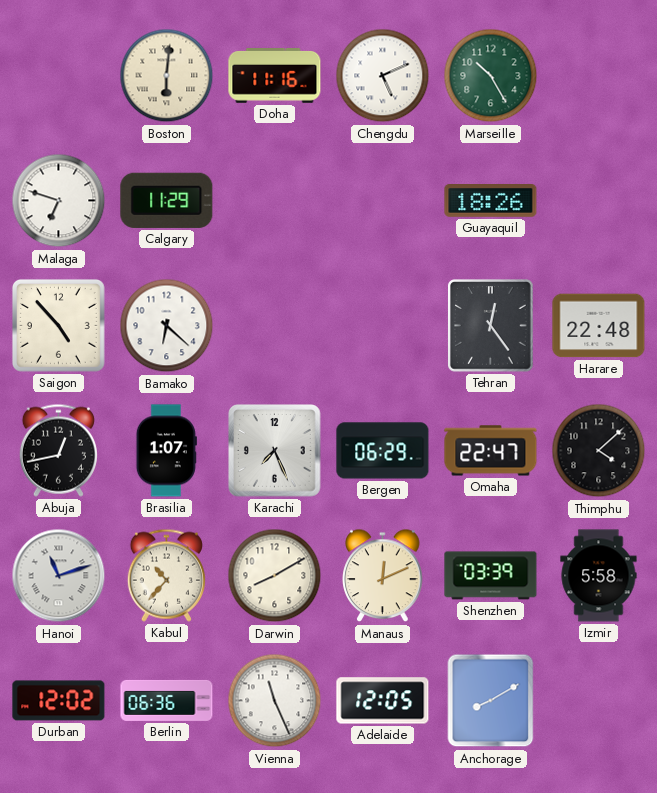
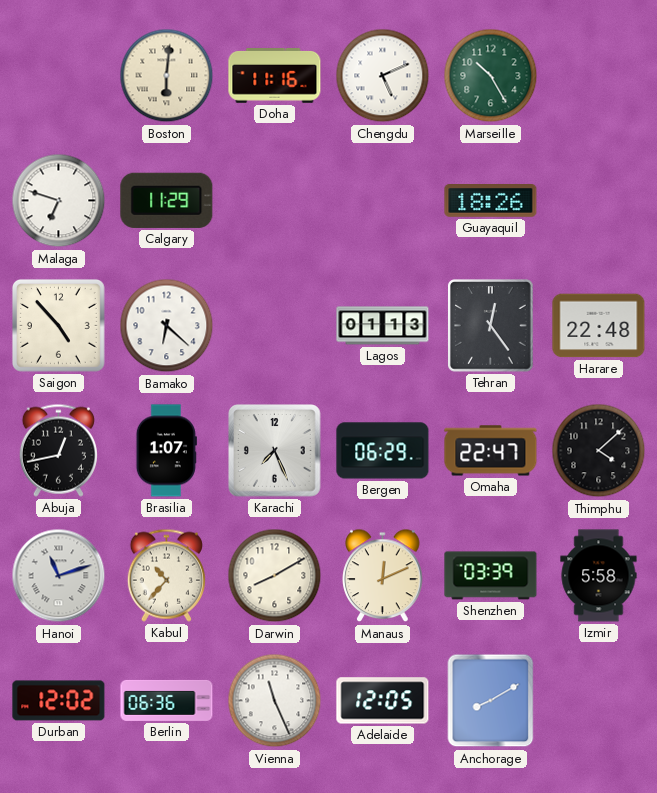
Lagos: none -> 01:13
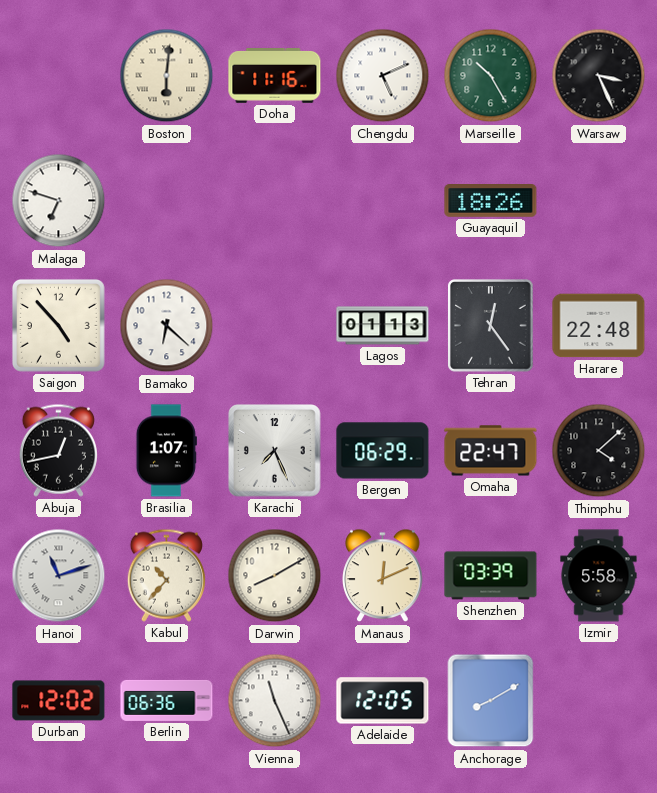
Warsaw: none -> 3:26
Calgary: 11:29 -> none
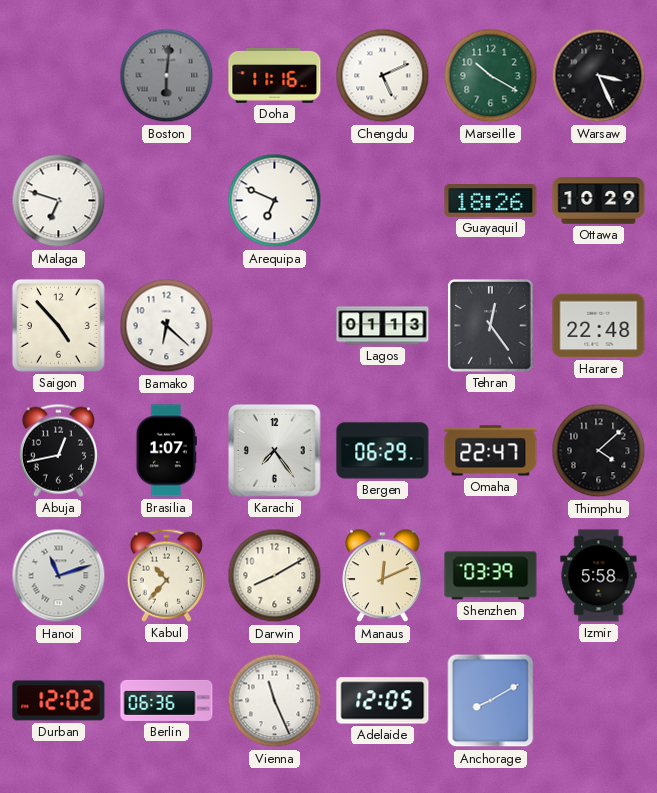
Boston dial: cream -> grey
Marseille: 10:25 -> 10:20
Arequipa: none -> 6:49
Ottawa: none -> 10:29
Karachi: 7:26 -> 7:24
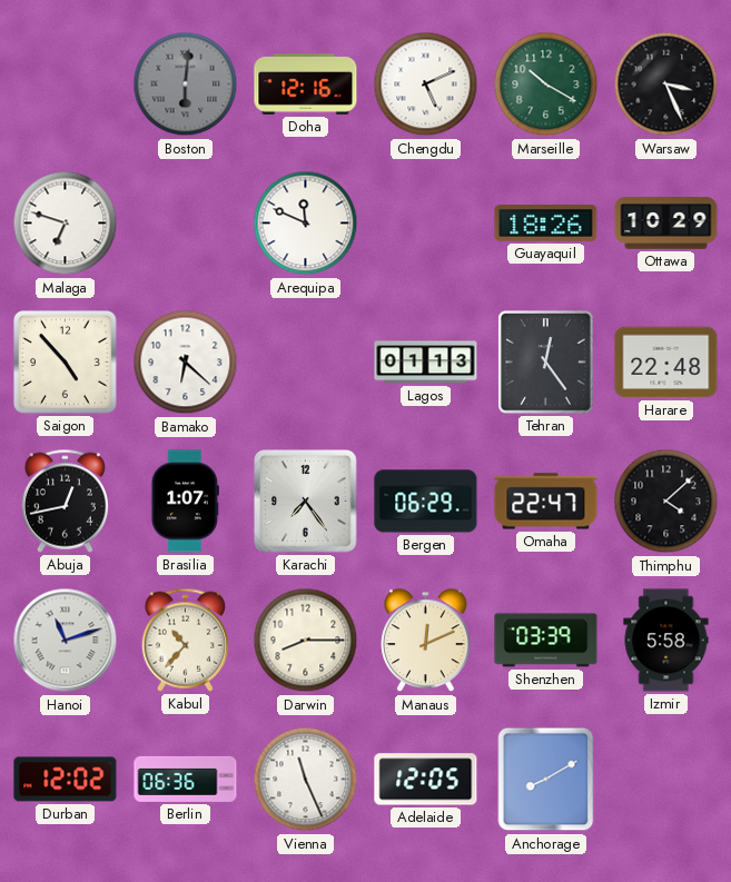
Doha: 11:16 -> 12:16
Arequipa: 6:49 -> 11:49
Darwin: 8:10 -> 8:15
